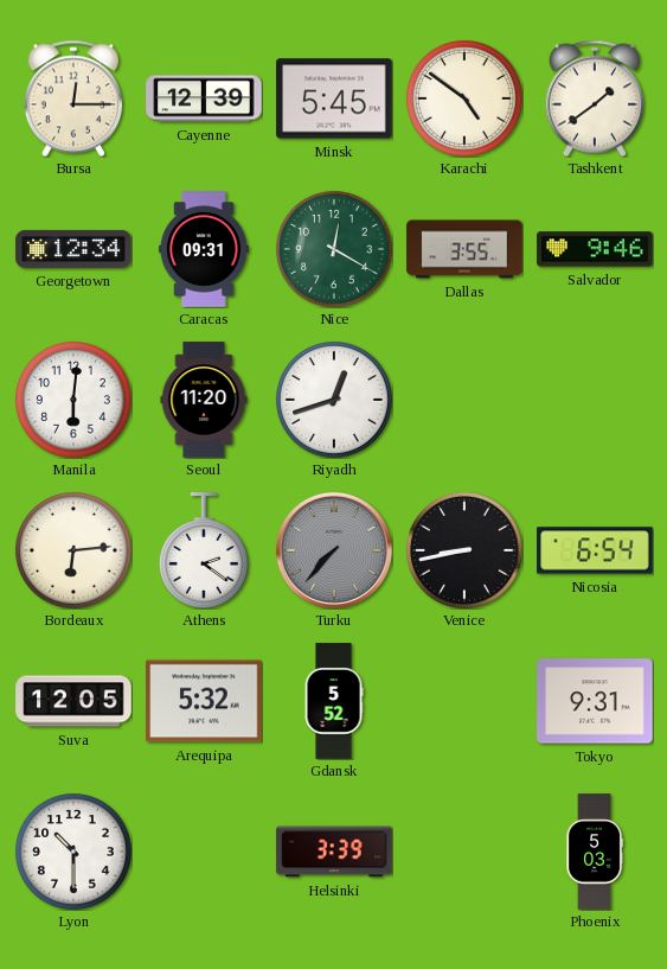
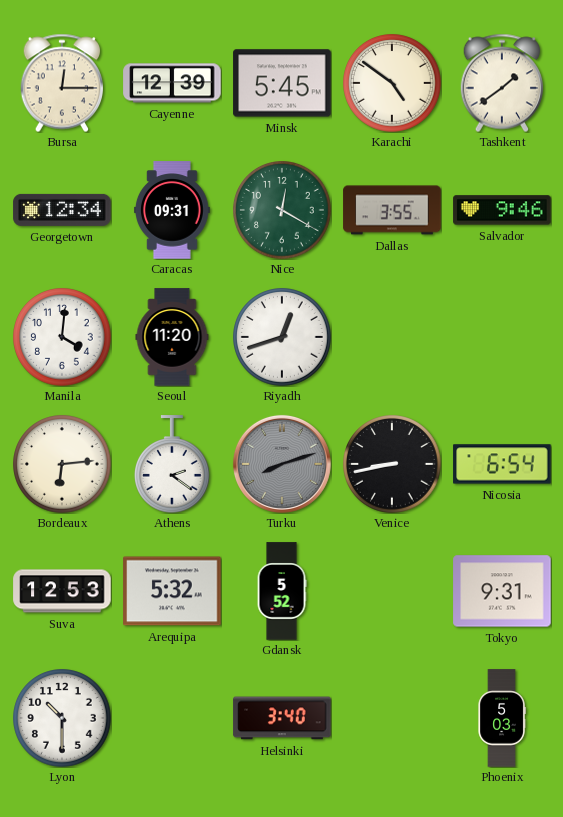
Manila: 6:01 -> 4:01
Turku: 7:37 -> 8:12
Suva: 12:05 -> 12:53
Helsinki: 3:39 -> 3:40
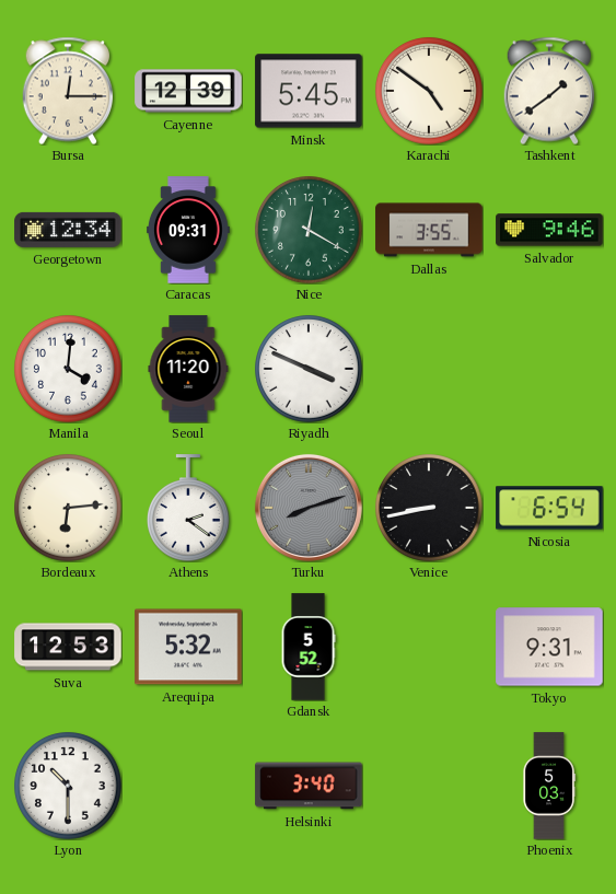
Riyadh: 12:42 -> 3:49
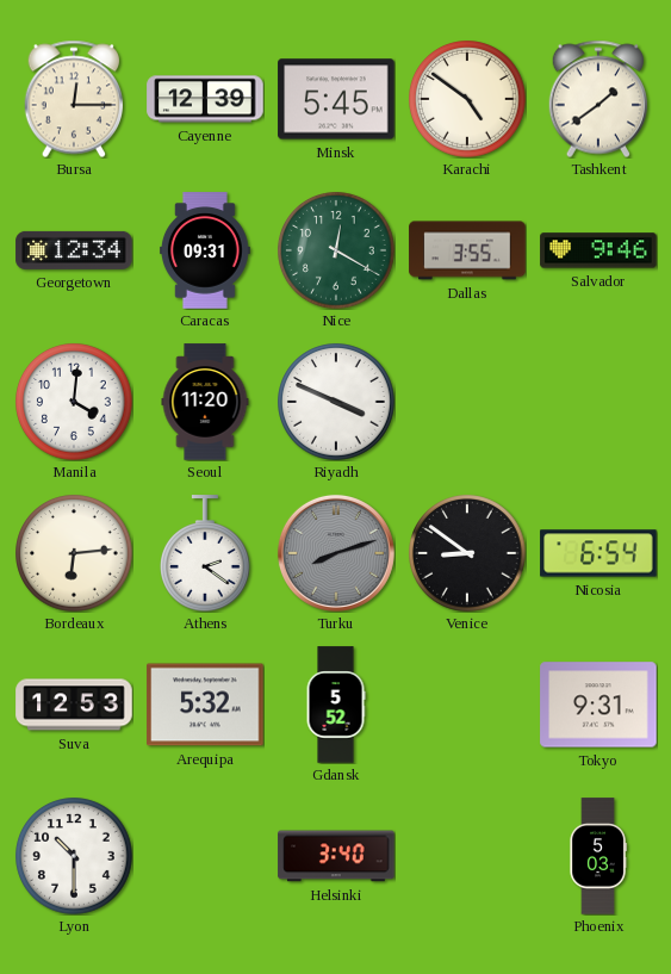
Venice: 8:43 -> 8:51
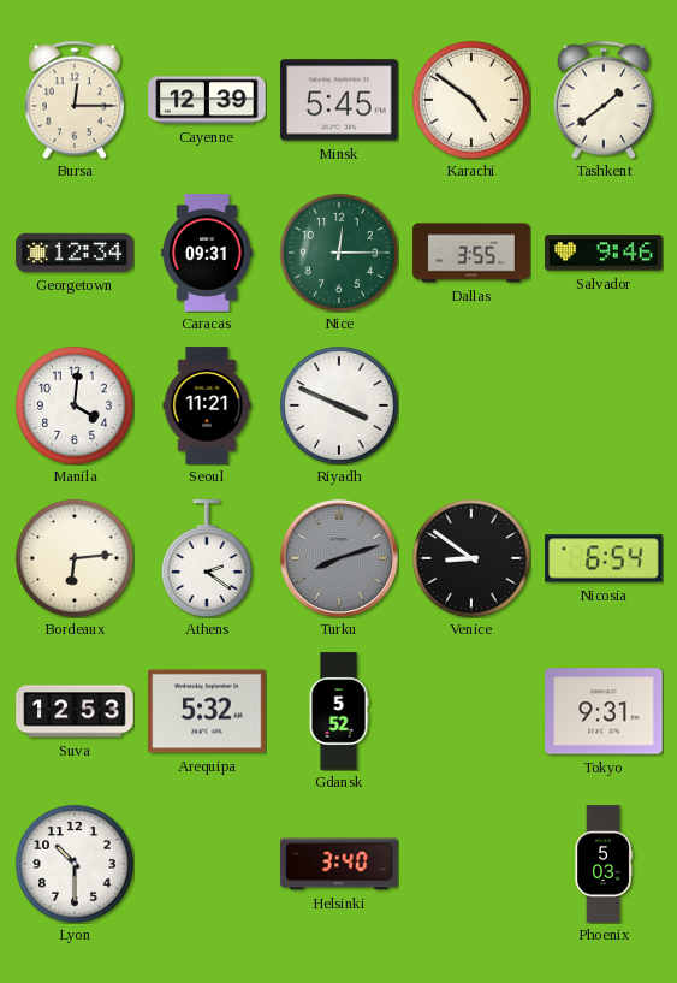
Nice: 12:20 -> 12:15
Seoul: 11:20 -> 11:21
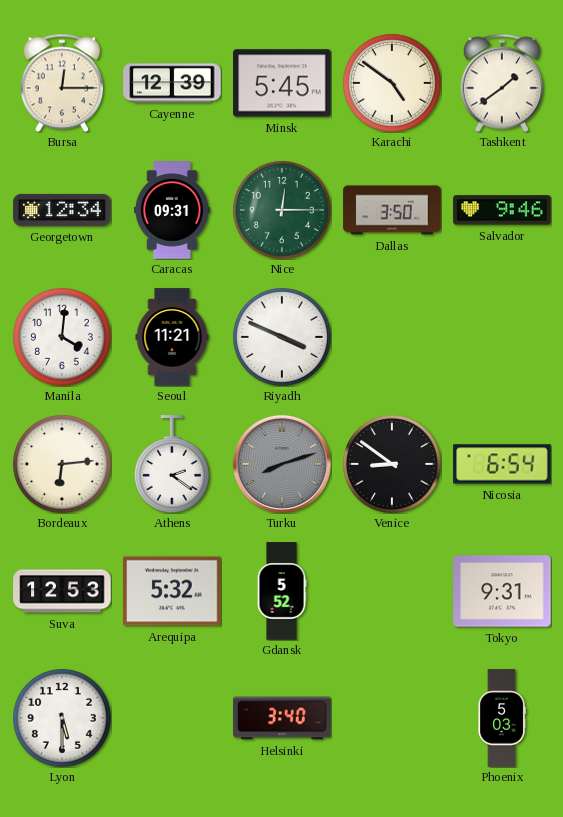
Dallas: 3:55 -> 3:50
Lyon: 10:30 -> 5:30
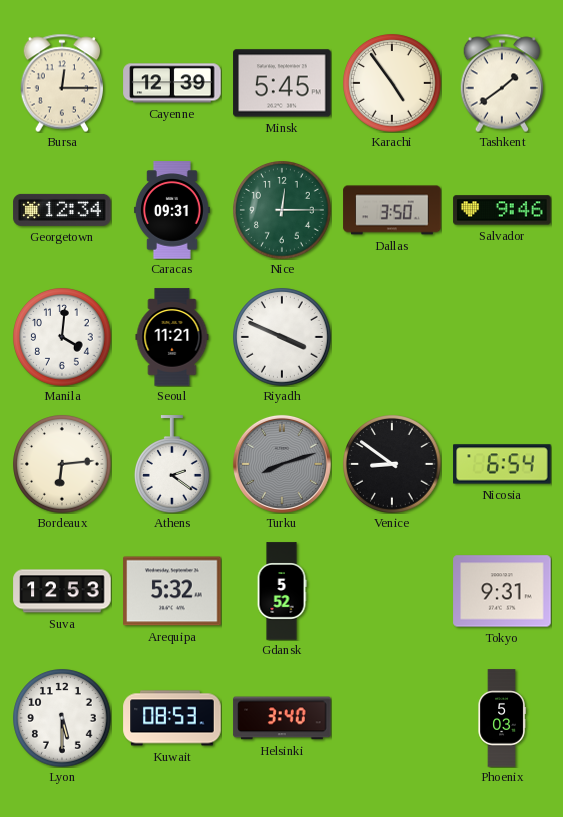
Karachi: 4:51 -> 4:54
Kuwait: none -> 08:53
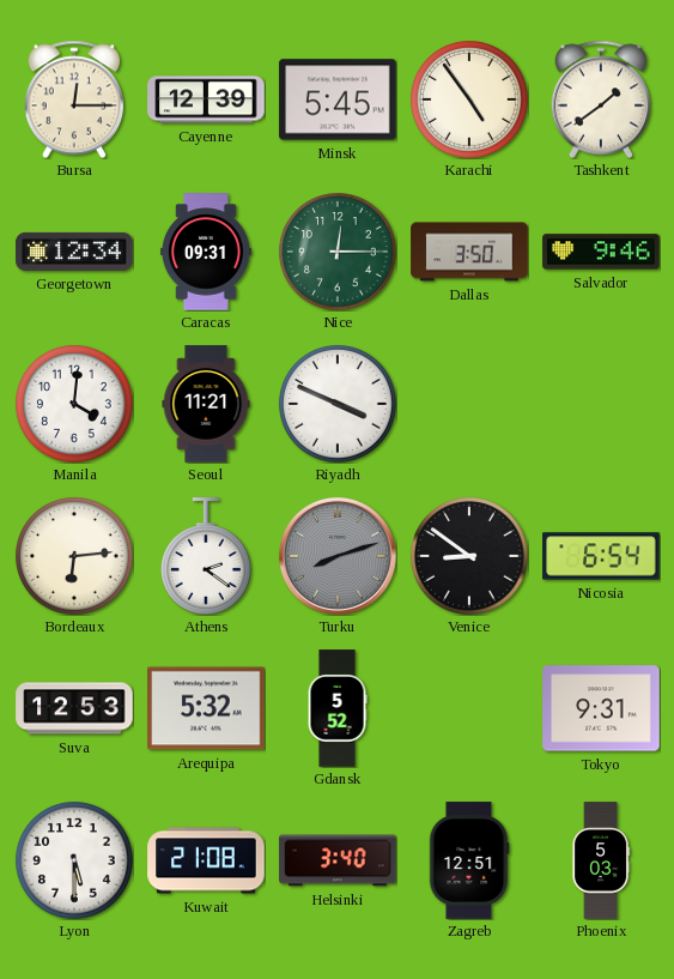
Kuwait: 08:53 -> 21:08
Zagreb: none -> 12:51
